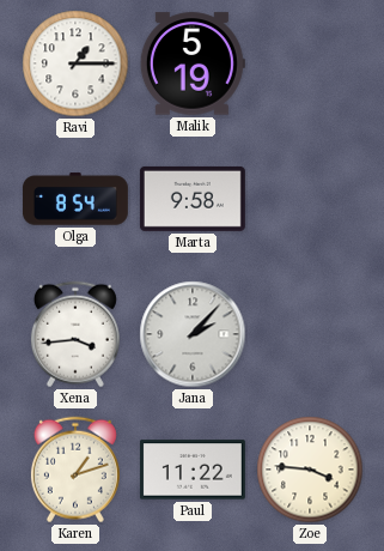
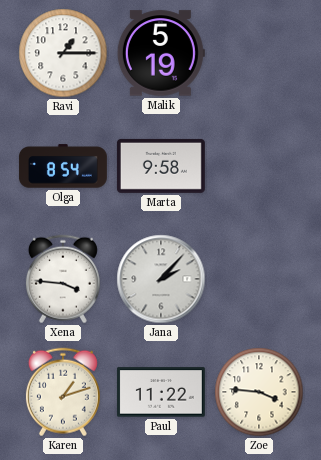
Xena: 3:44 -> 3:46
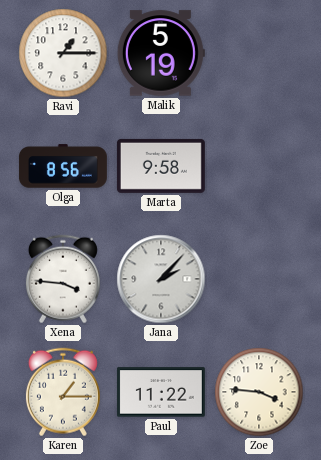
Olga: 8:54 -> 8:56
Karen: 1:12 -> 1:15
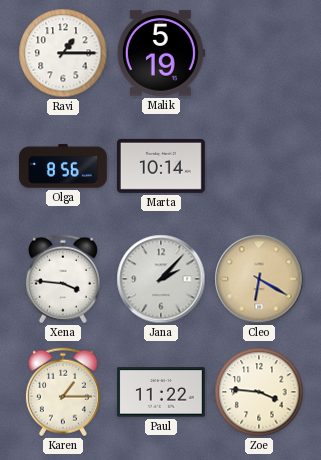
Marta: 9:58 -> 10:14
Cleo: none -> 6:20
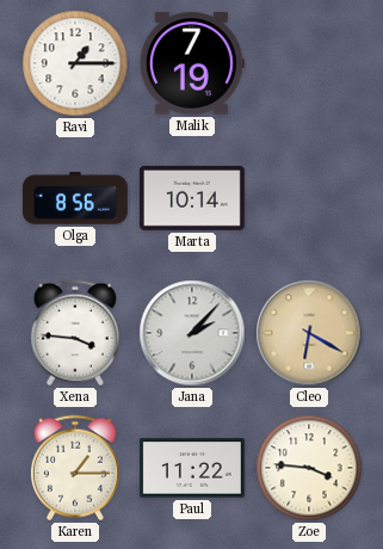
Malik: 5:19 -> 7:19
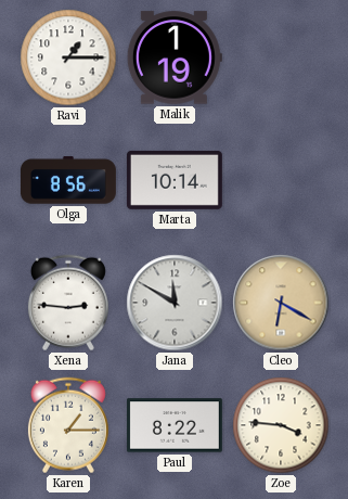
Malik: 7:19 -> 1:19
Xena: 3:46 -> 2:46
Jana: 2:07 -> 11:50
Paul: 11:22 -> 8:22
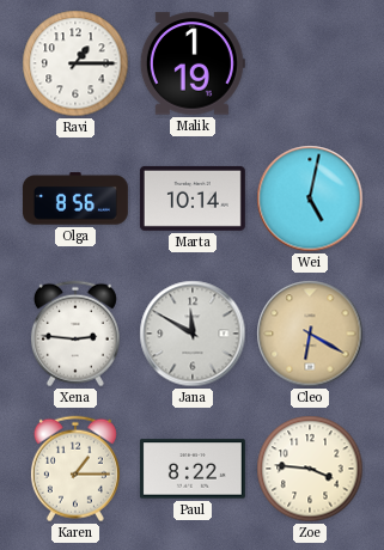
Wei: none -> 5:02
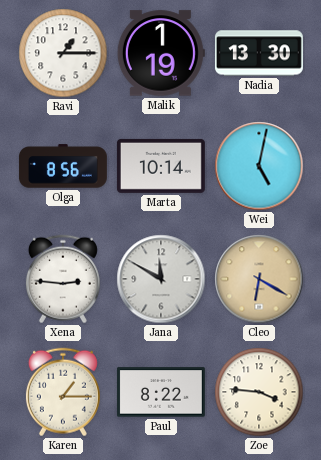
Nadia: none -> 13:30
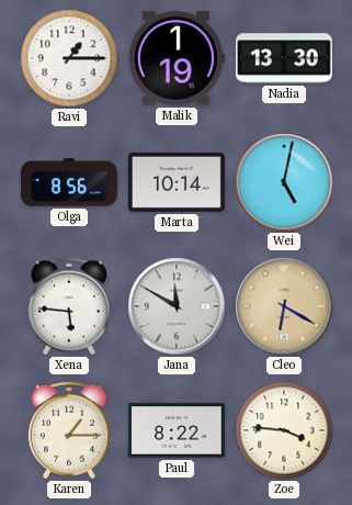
Xena: 2:46 -> 5:46
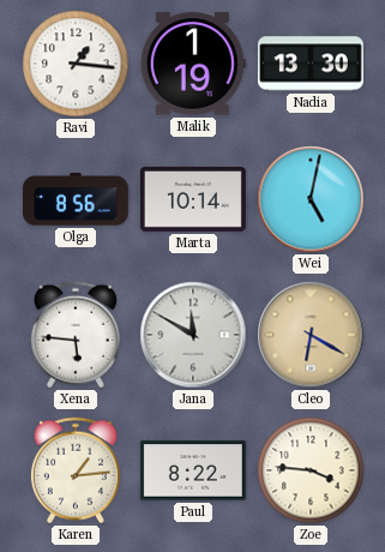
Ravi: 1:15 -> 1:16
Karen: 1:15 -> 1:14
